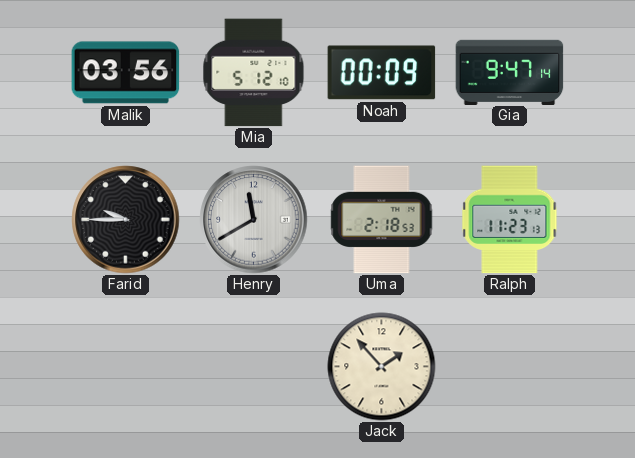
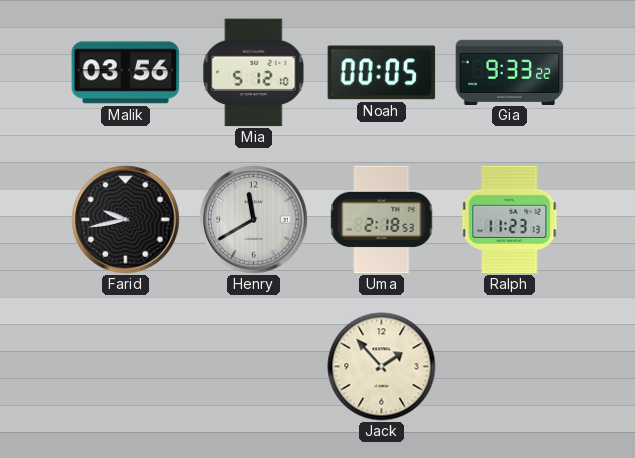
Noah: 00:09 -> 00:05
Gia: 9:47 -> 9:33
Farid: 9:45 -> 9:43
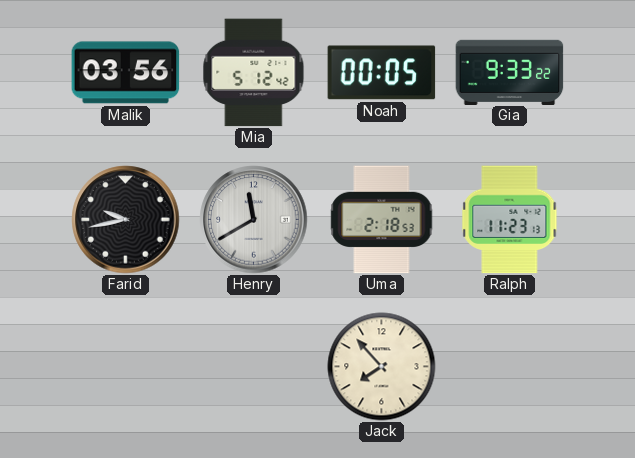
Mia: 5:12:10 -> 5:12:42
Jack: 1:53 -> 7:53
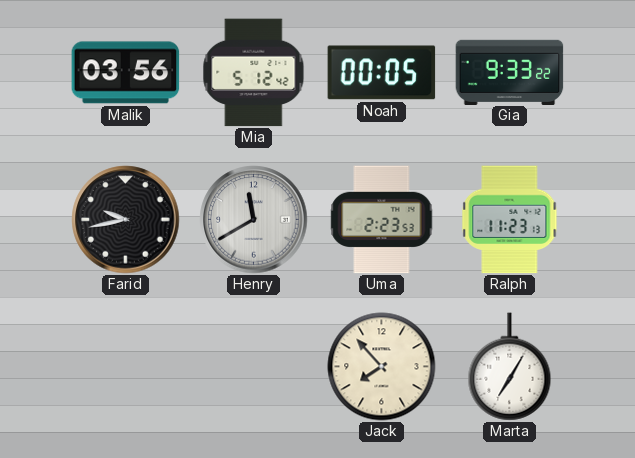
Uma: 2:18 -> 2:23
Marta: none -> 7:05
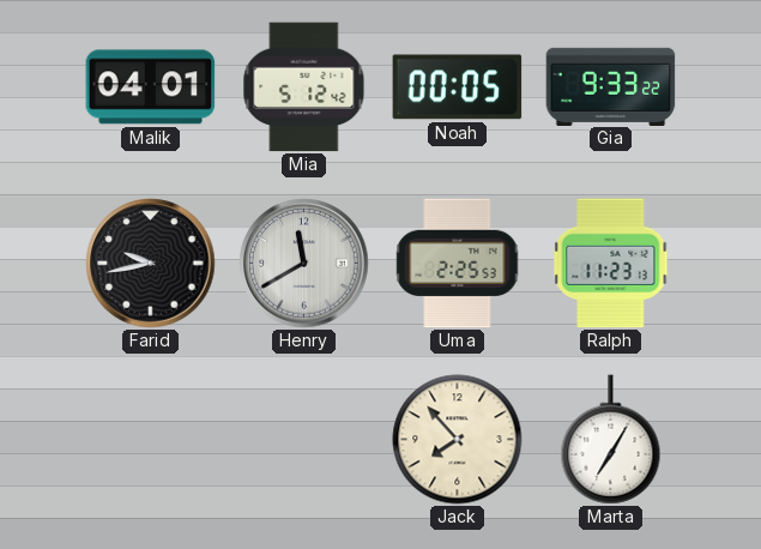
Malik: 03:56 -> 04:01
Uma: 2:23 -> 2:25
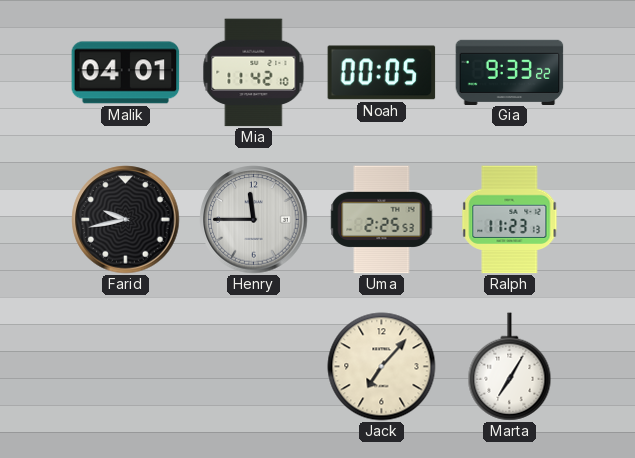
Mia: 5:12 -> 11:42
Henry: 11:40 -> 11:45
Jack: 7:53 -> 7:07
